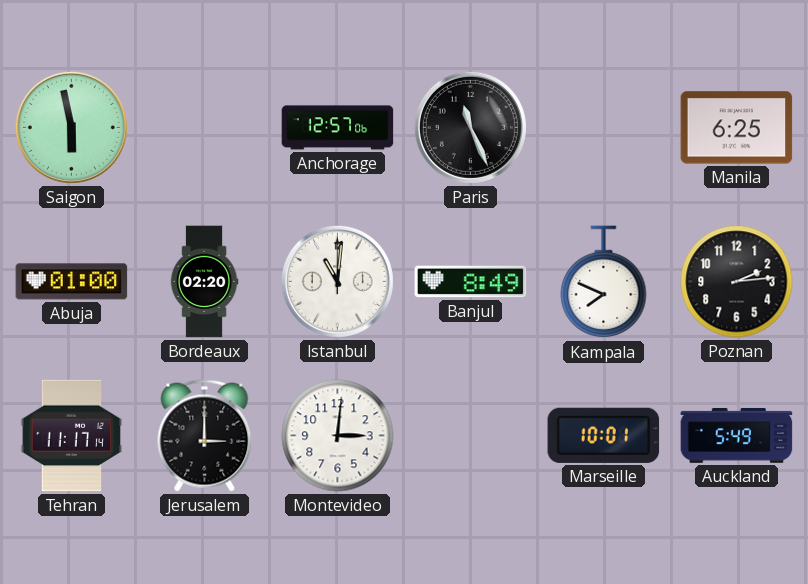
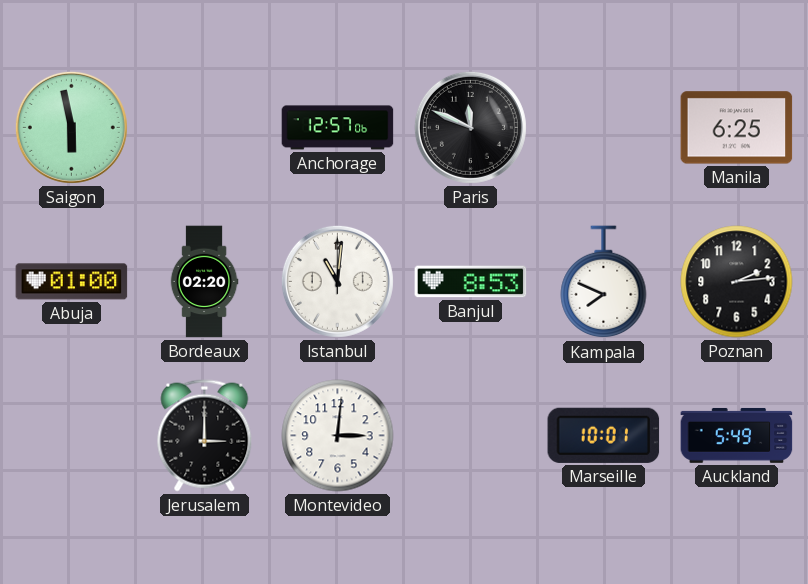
Paris: 11:26 -> 11:49
Banjul: 8:49 -> 8:53
Tehran: 11:17 -> none
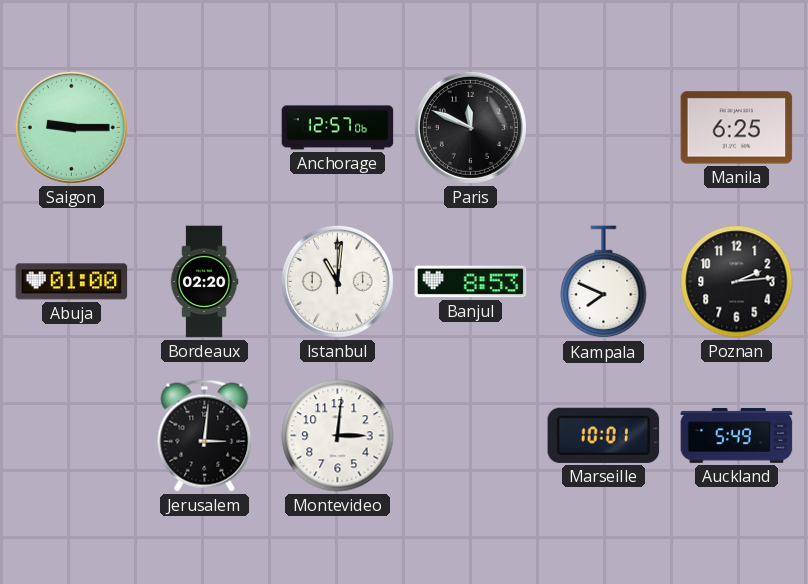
Saigon: 5:58 -> 9:15
Jerusalem: 3:00 -> 3:01
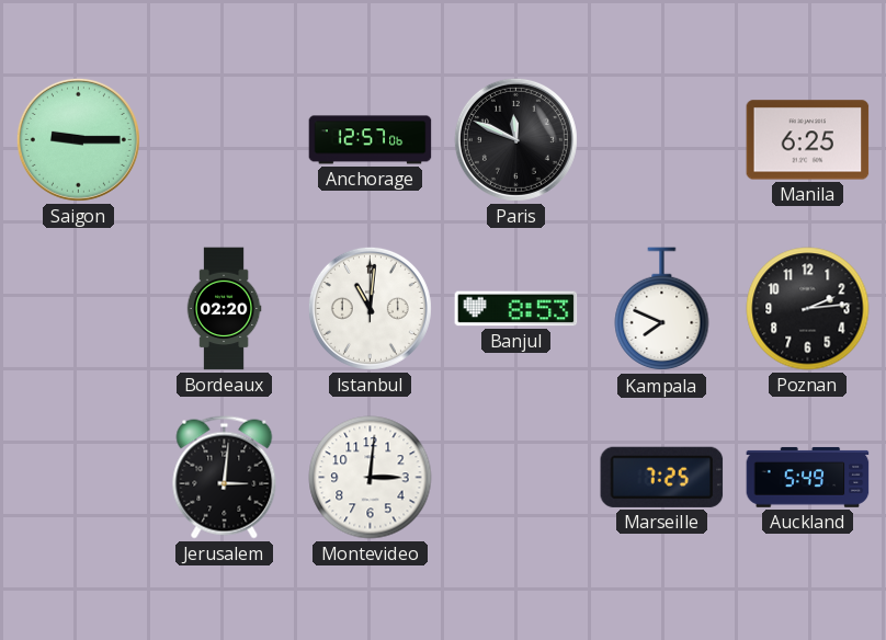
Abuja: 01:00 -> none
Marseille: 10:01 -> 7:25
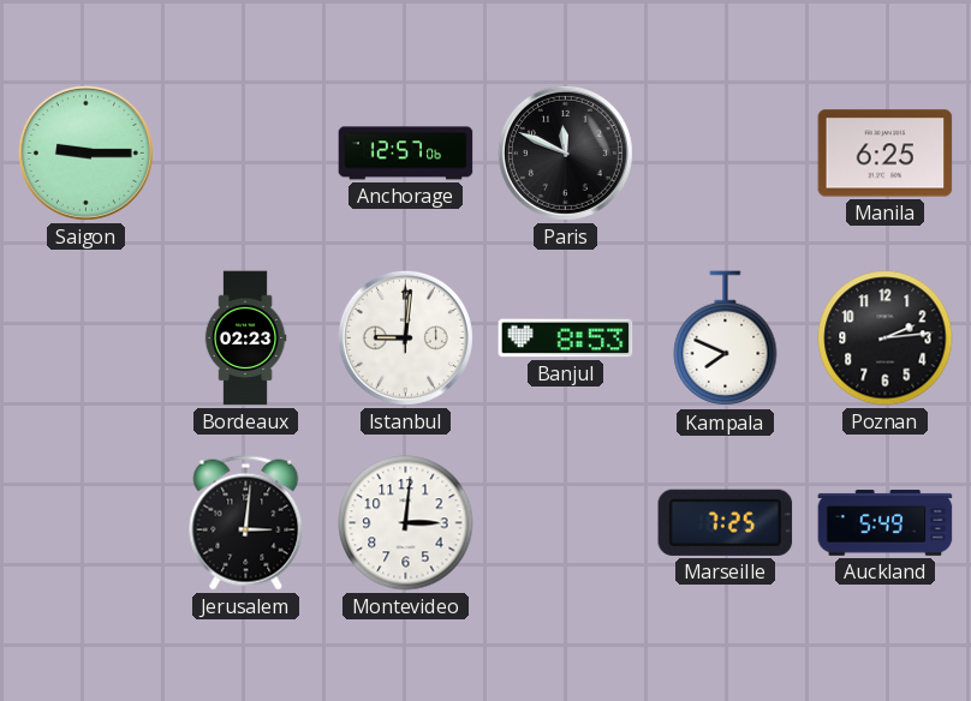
Bordeaux: 02:20 -> 02:23
Istanbul: 11:01 -> 9:01
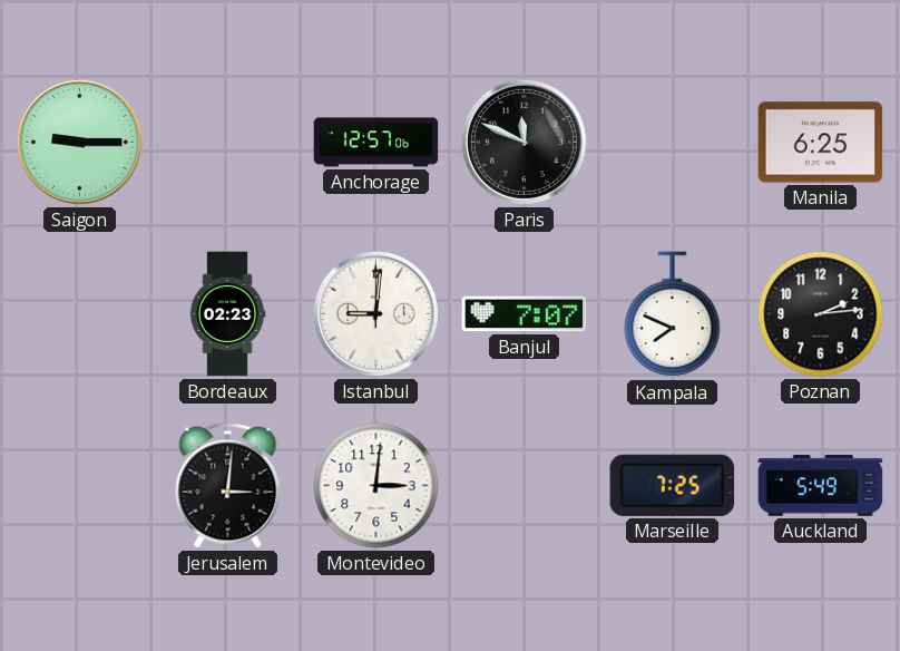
Banjul: 8:53 -> 7:07
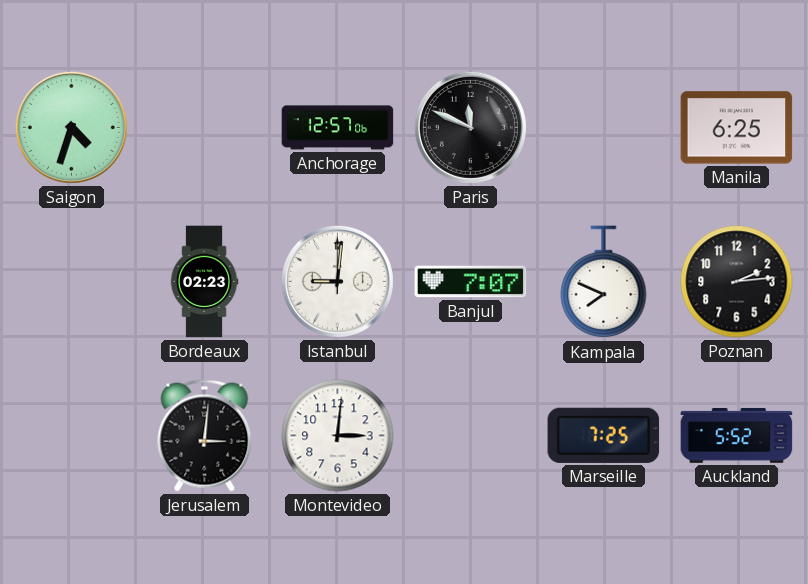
Saigon: 9:15 -> 4:33
Auckland: 5:49 -> 5:52
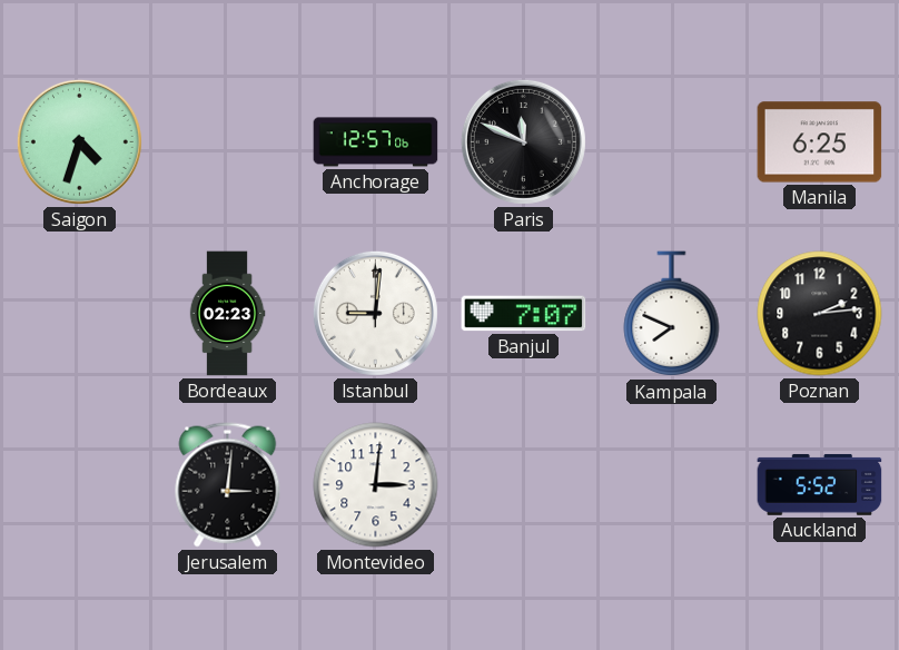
Marseille: 7:25 -> none
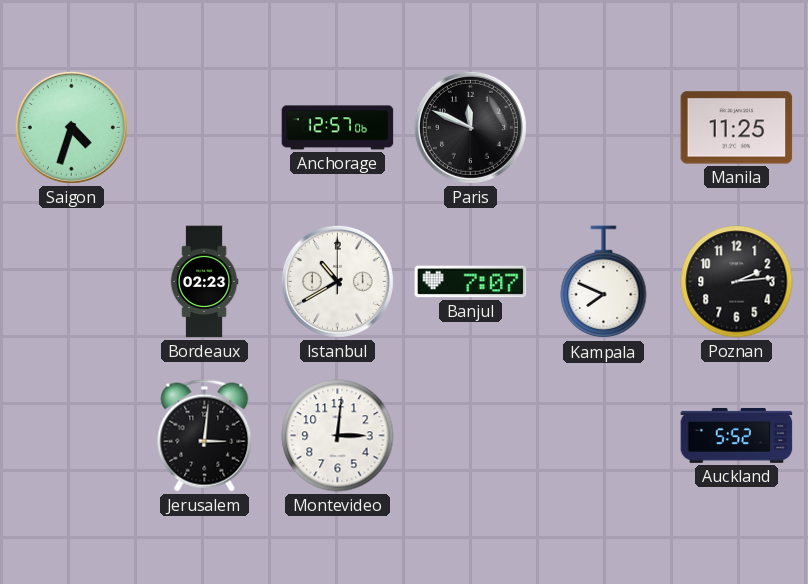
Manila: 6:25 -> 11:25
Istanbul: 9:01 -> 10:40
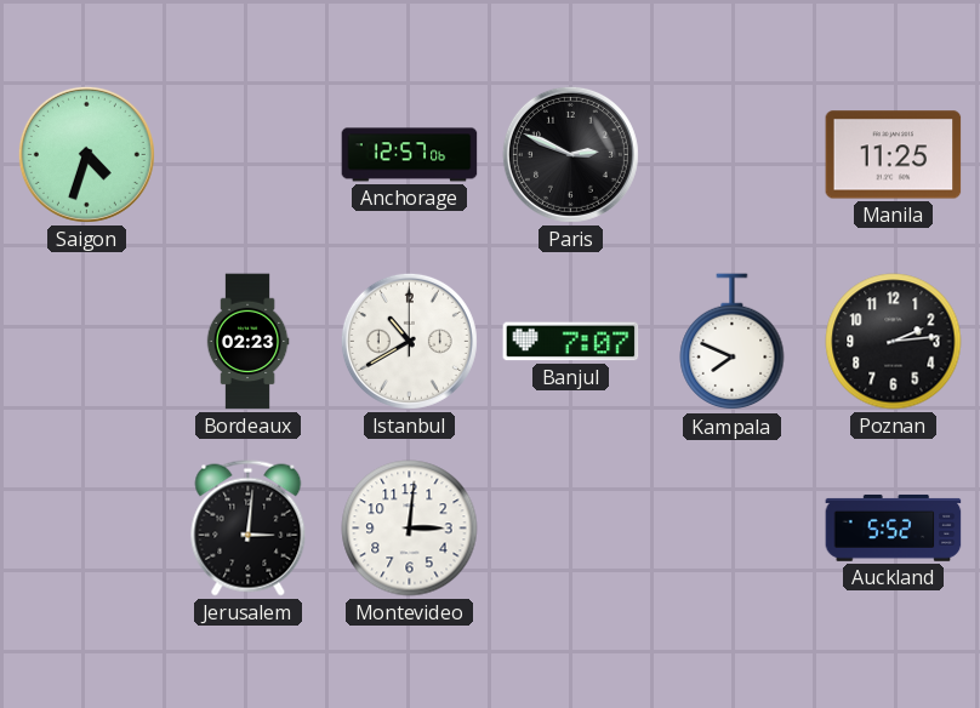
Paris: 11:49 -> 2:49
